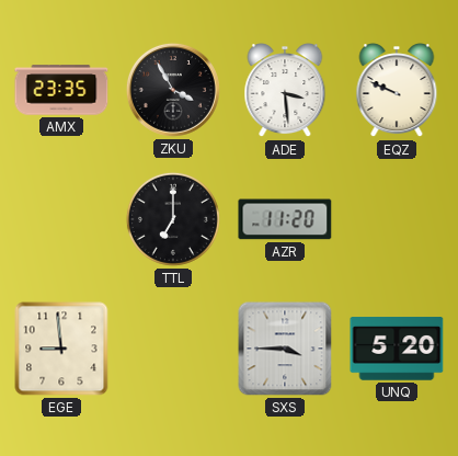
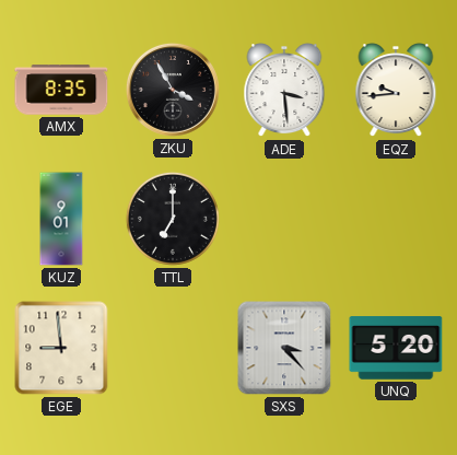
AMX: 23:35 -> 8:35
EQZ: 9:49 -> 9:44
KUZ: none -> 9:01
AZR: 11:20 -> none
SXS: 3:45 -> 3:23
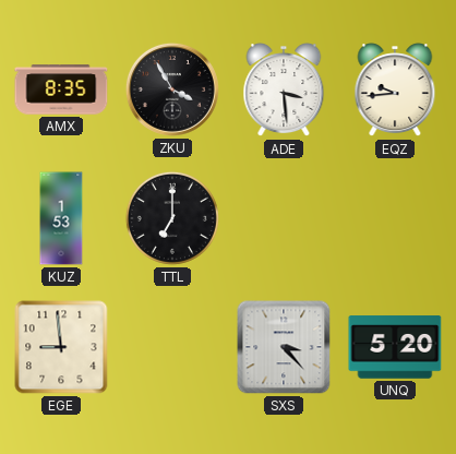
KUZ: 9:01 -> 1:53
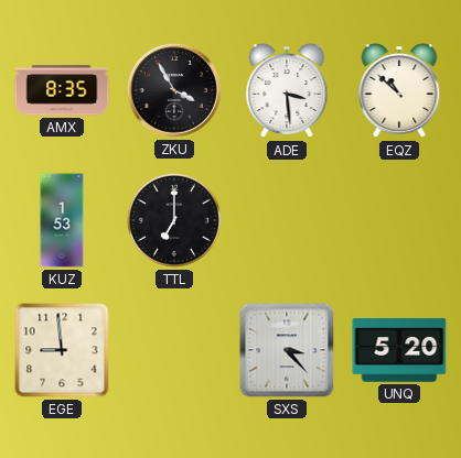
EQZ: 9:44 -> 10:52
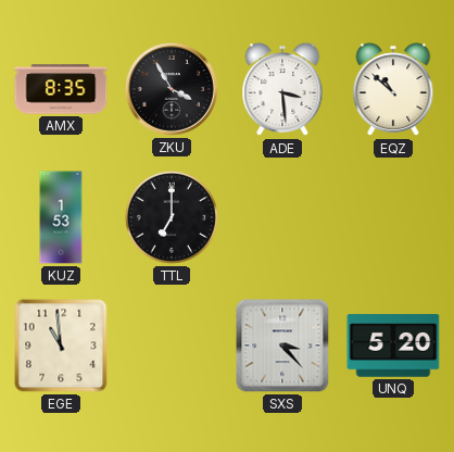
EGE: 8:59 -> 10:59
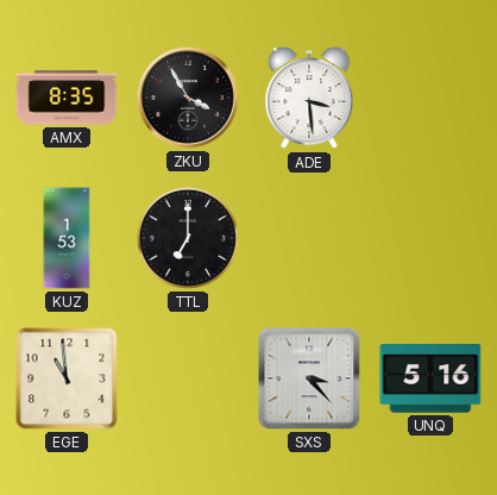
EQZ: 10:52 -> none
UNQ: 5:20 -> 5:16
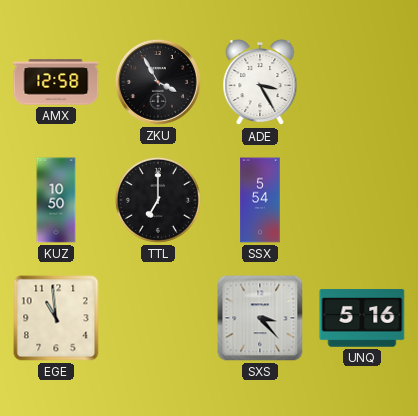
AMX: 8:35 -> 12:58
ADE: 3:29 -> 3:25
KUZ: 1:53 -> 10:50
SSX: none -> 5:54
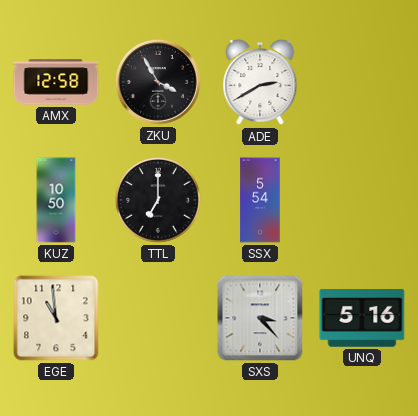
ADE: 3:25 -> 2:40
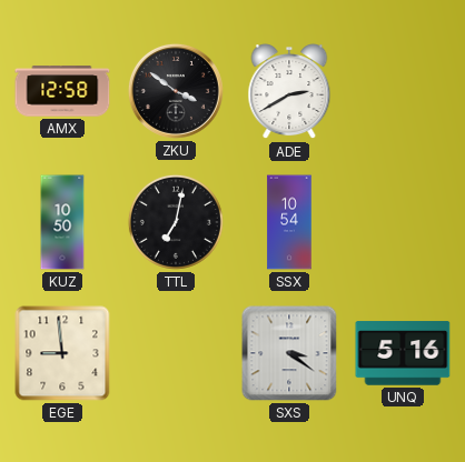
ZKU: 3:55 -> 3:51
TTL: 7:00 -> 7:02
SSX: 5:54 -> 10:54
EGE: 10:59 -> 8:59
SXS: 3:23 -> 3:21
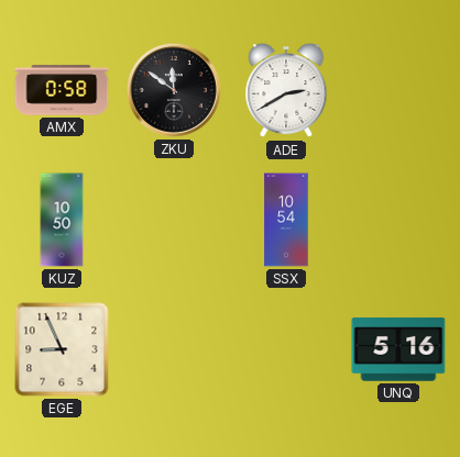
AMX: 12:58 -> 0:58
ZKU: 3:51 -> 11:51
TTL: 7:02 -> none
EGE: 8:59 -> 8:56
SXS: 3:21 -> none
